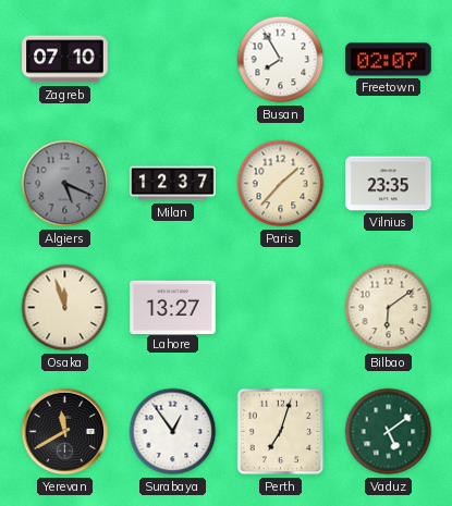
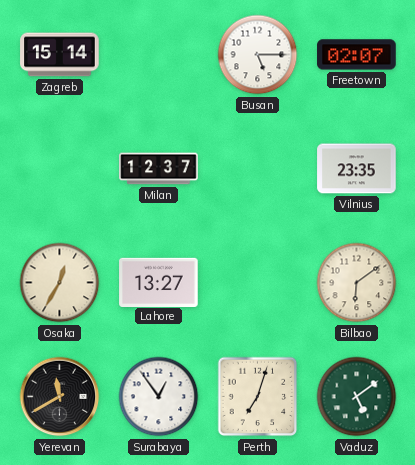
Zagreb: 07:10 -> 15:14
Busan: 7:55 -> 5:15
Algiers: 5:19 -> none
Paris: 1:37 -> none
Osaka: 11:57 -> 12:35
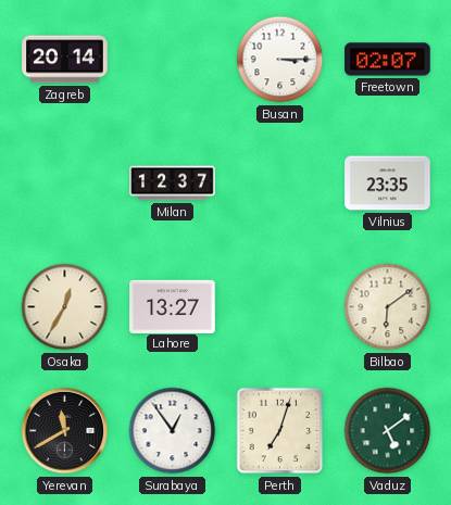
Zagreb: 15:14 -> 20:14
Busan: 5:15 -> 3:15
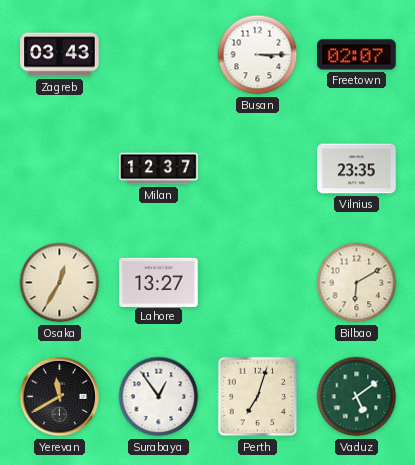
Zagreb: 20:14 -> 03:43
Bilbao: 6:09 -> 6:10
